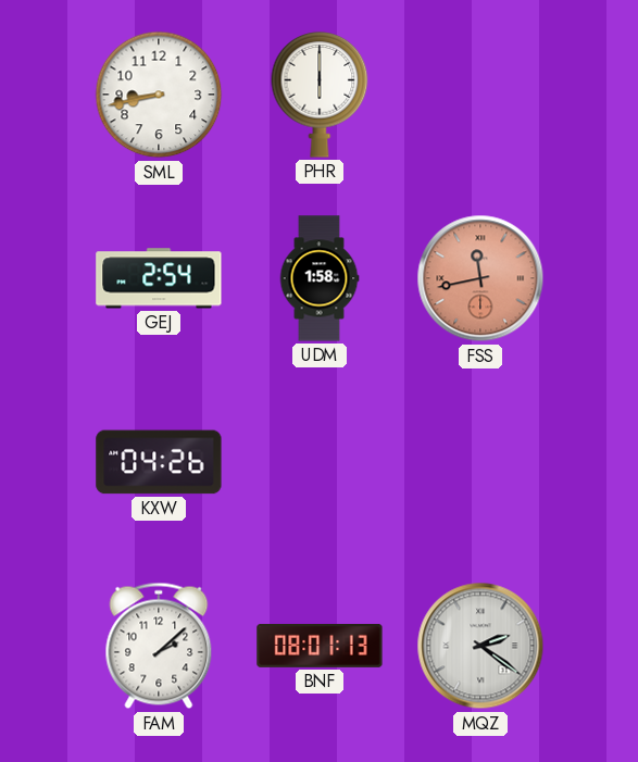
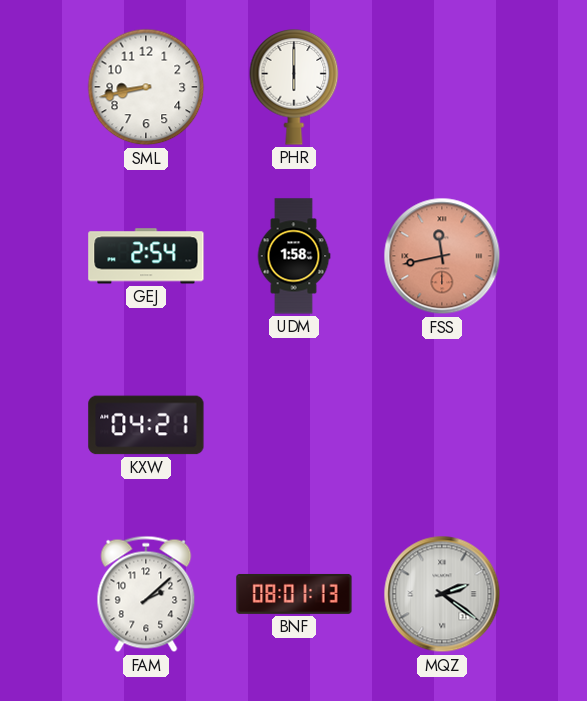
KXW: 04:26 -> 04:21
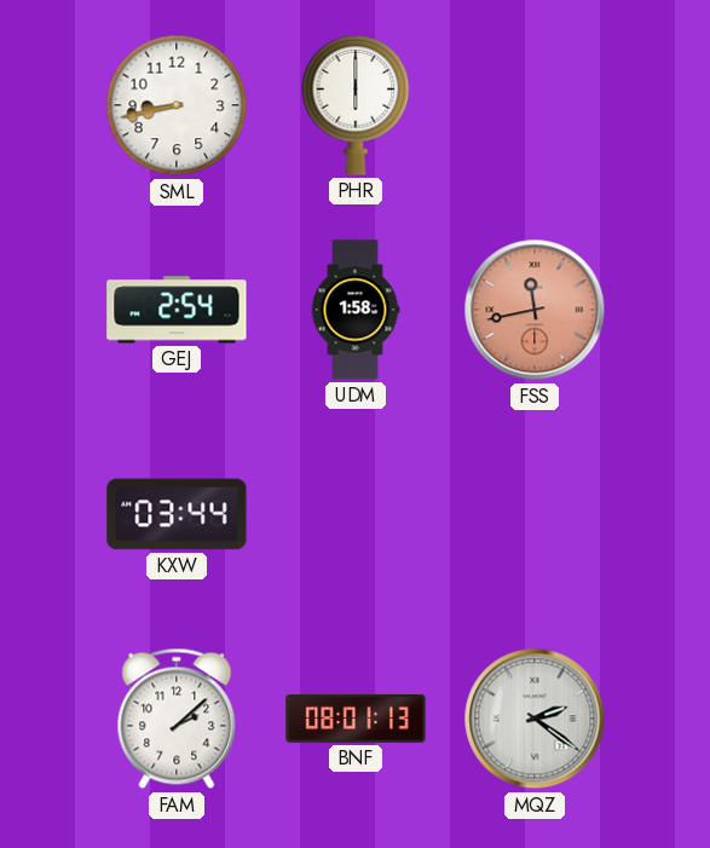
KXW: 04:21 -> 03:44
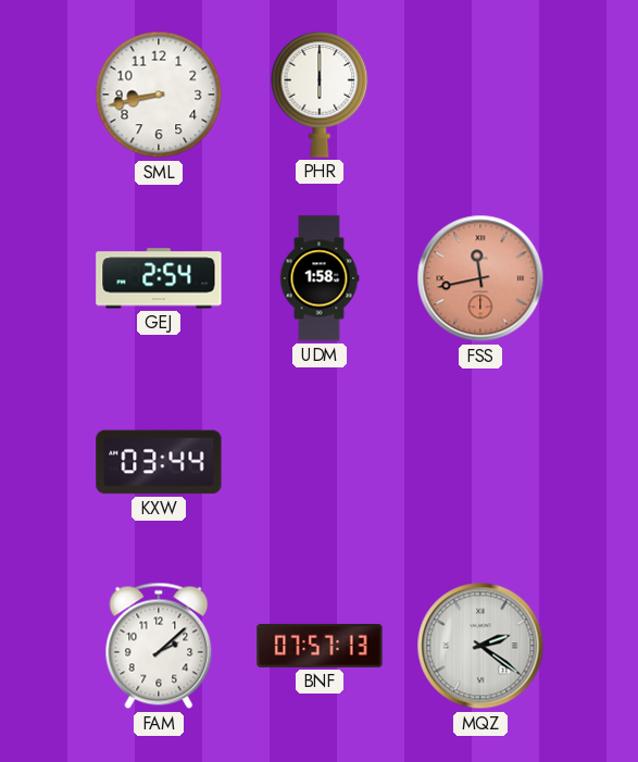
BNF: 08:01 -> 07:57
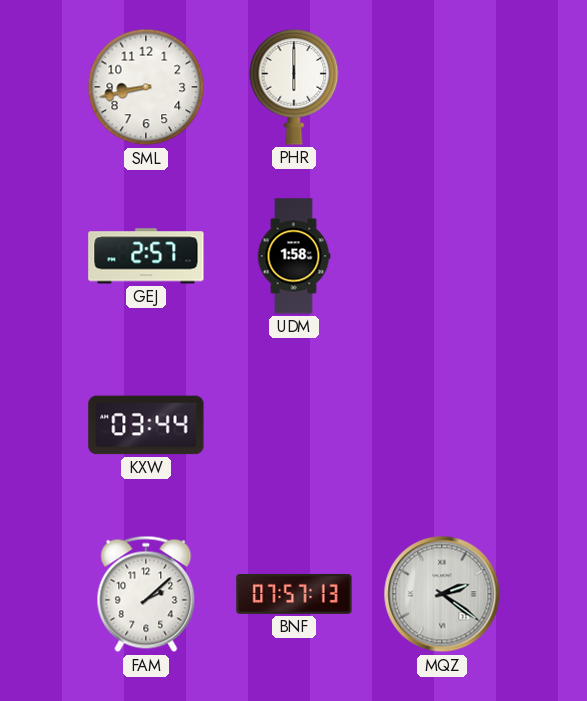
GEJ: 2:54 -> 2:57
FSS: 11:43 -> none
